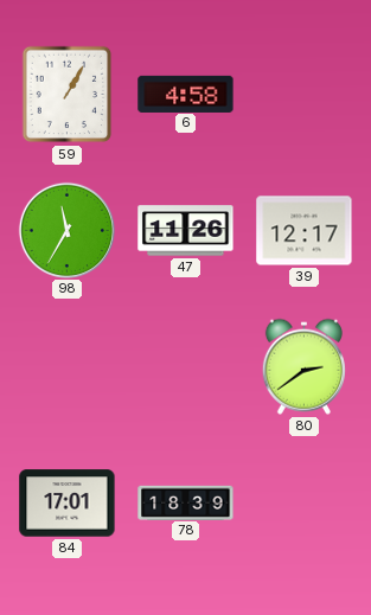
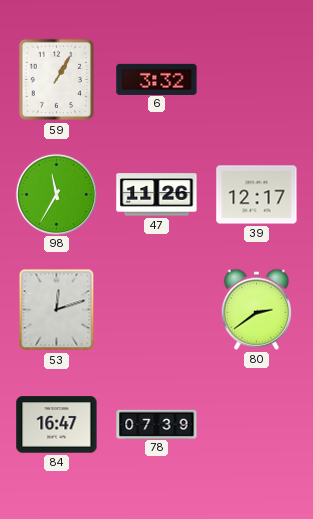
6: 4:58 -> 3:32
53: none -> 12:12
84: 17:01 -> 16:47
78: 18:39 -> 07:39
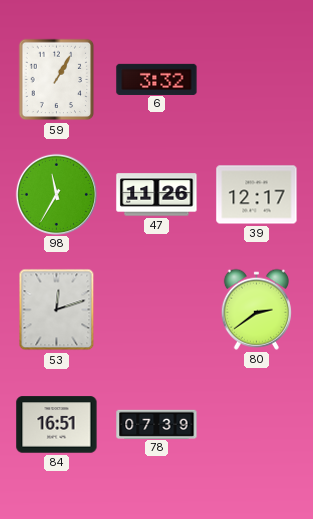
84: 16:47 -> 16:51
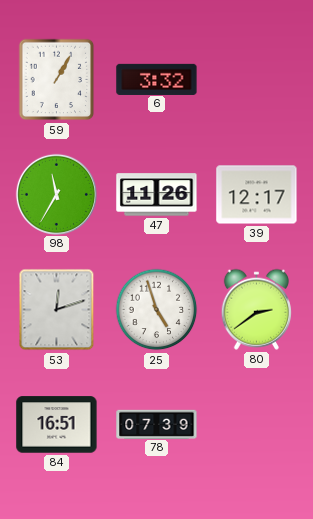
25: none -> 4:57
